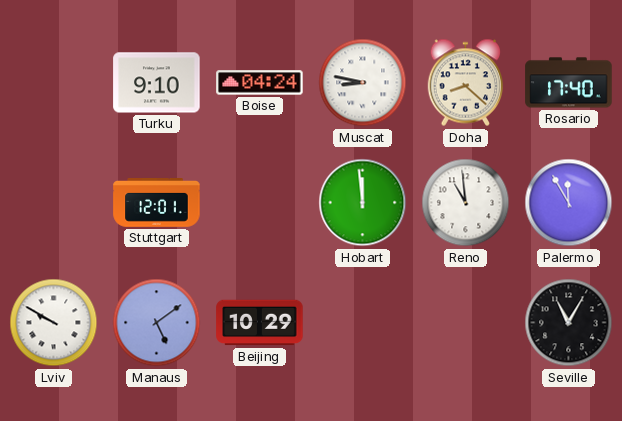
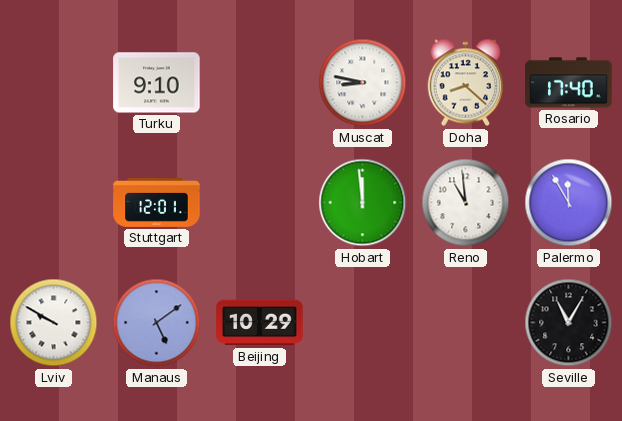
Boise: 04:24 -> none
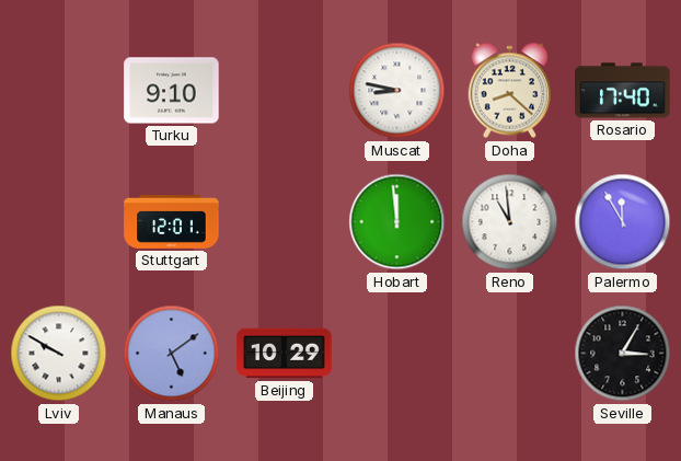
Seville: 11:05 -> 3:05
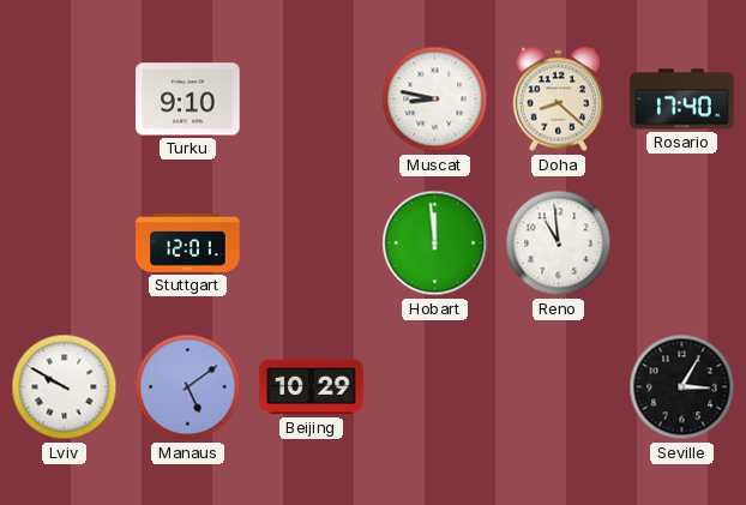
Palermo: 11:55 -> none
